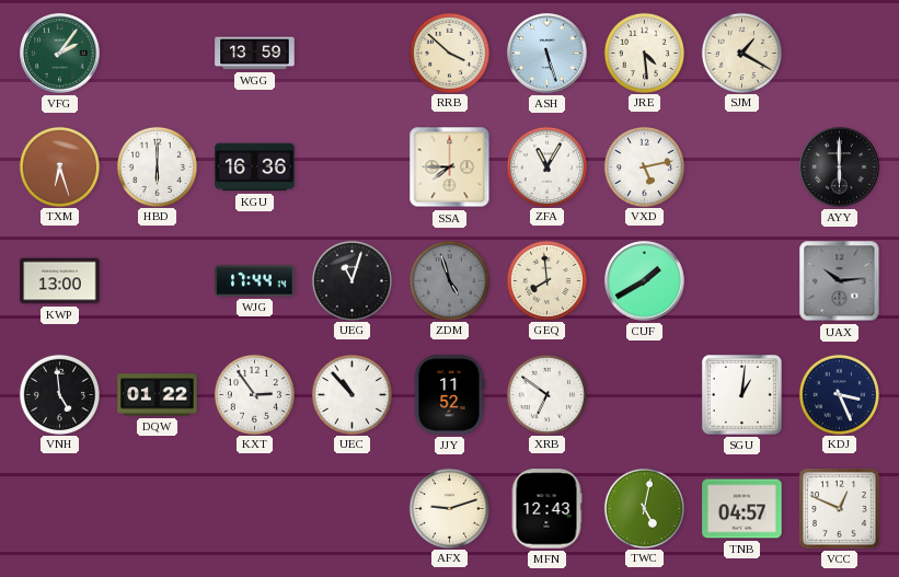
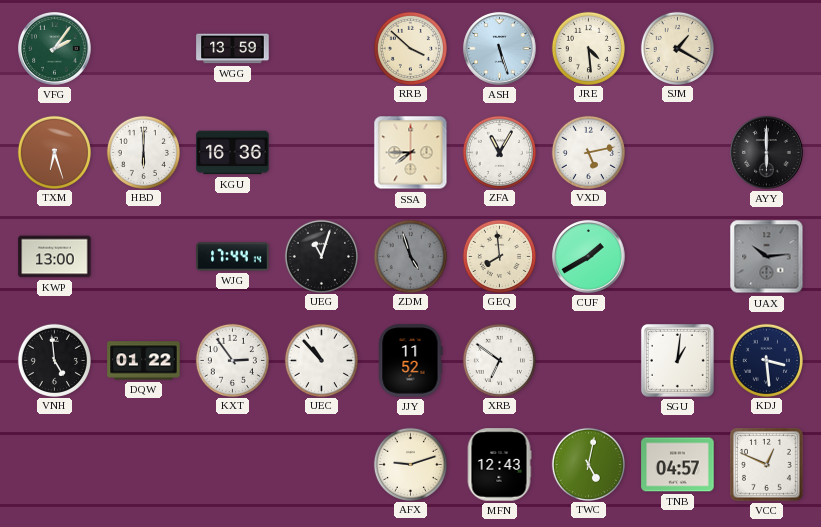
KDJ: 3:26 -> 3:29
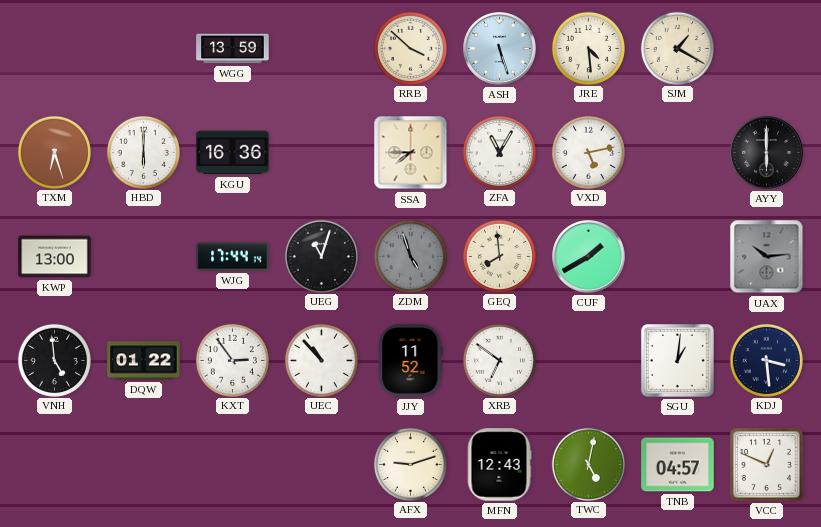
VFG: 2:06 -> none
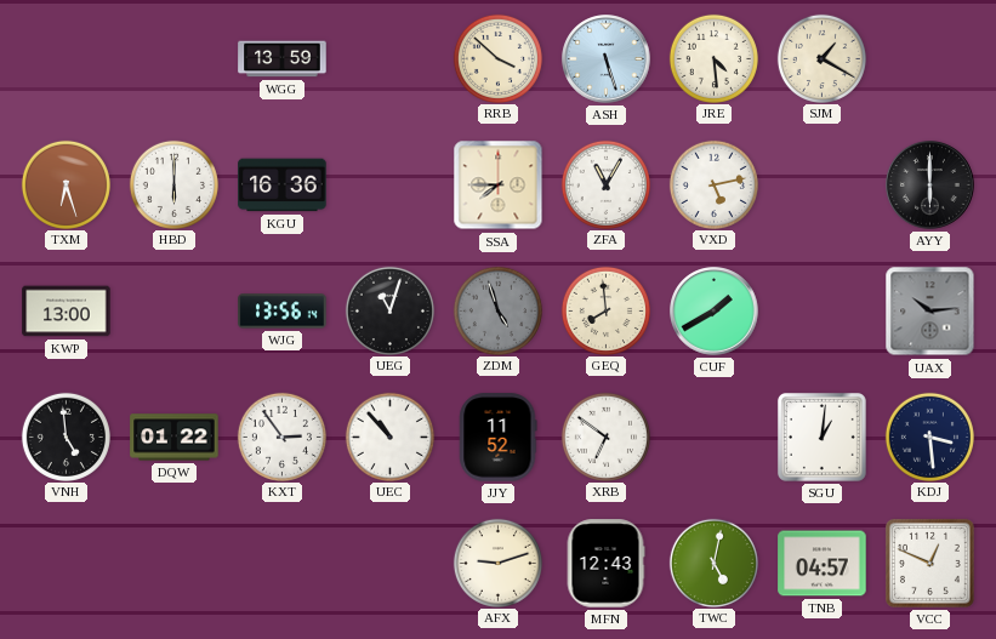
WJG: 17:44 -> 13:56
